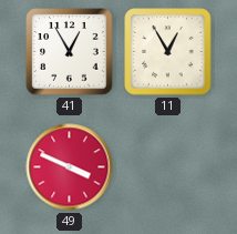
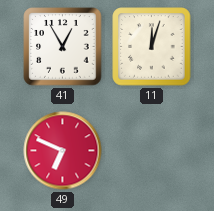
11: 12:55 -> 12:03
49: 3:49 -> 6:49
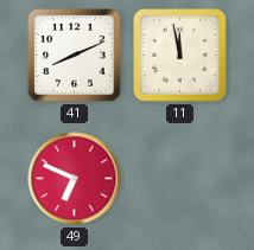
41: 12:55 -> 8:11
11: 12:03 -> 11:58
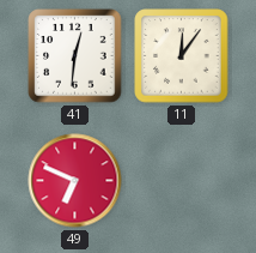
41: 8:11 -> 12:31
11: 11:58 -> 12:06
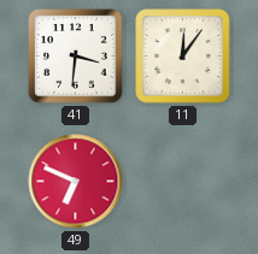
41: 12:31 -> 3:31
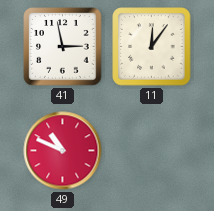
41: 3:31 -> 2:58
49: 6:49 -> 10:49
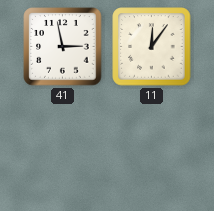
49: 10:49 -> none
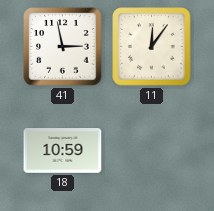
18: none -> 10:59
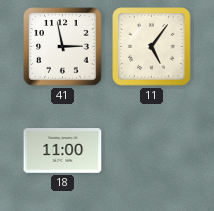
11: 12:06 -> 5:06
18: 10:59 -> 11:00
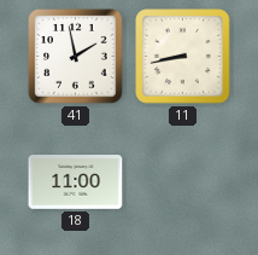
41: 2:58 -> 1:58
11: 5:06 -> 8:43
